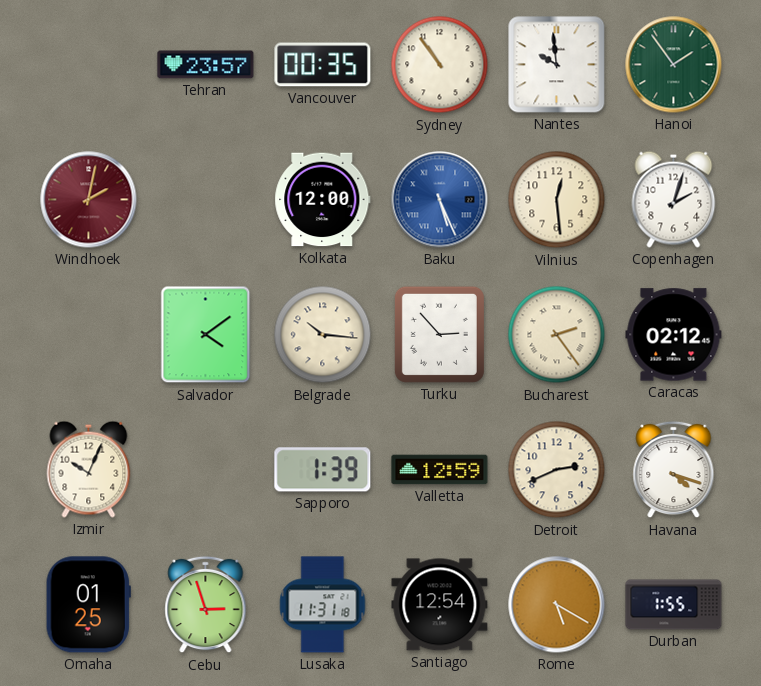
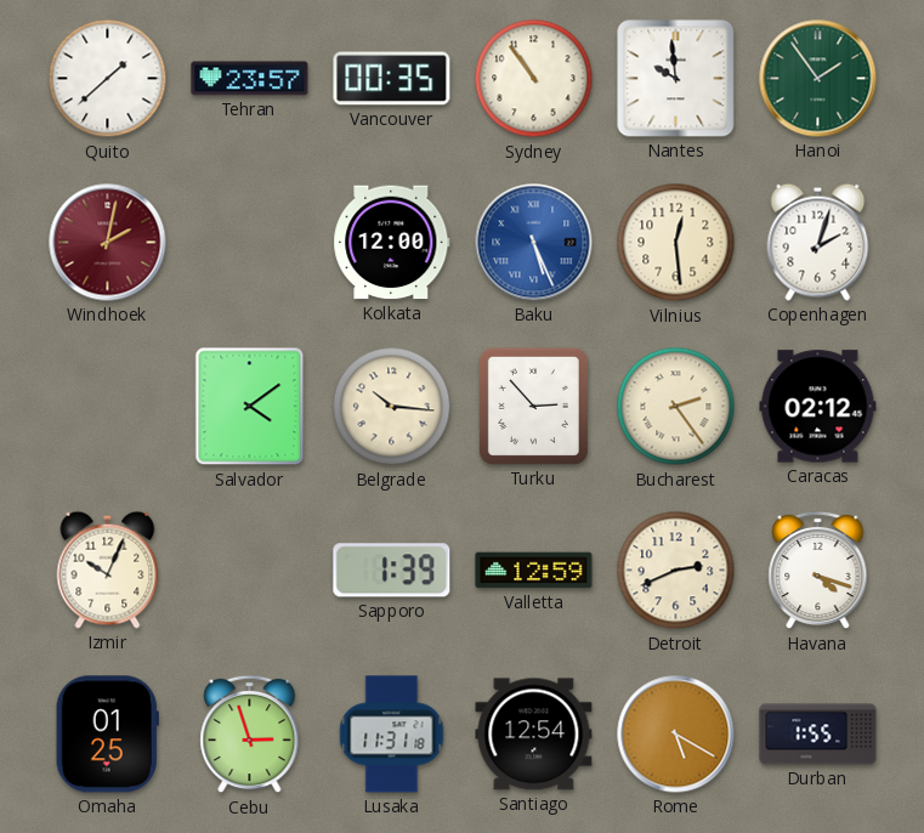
Quito: none -> 1:38
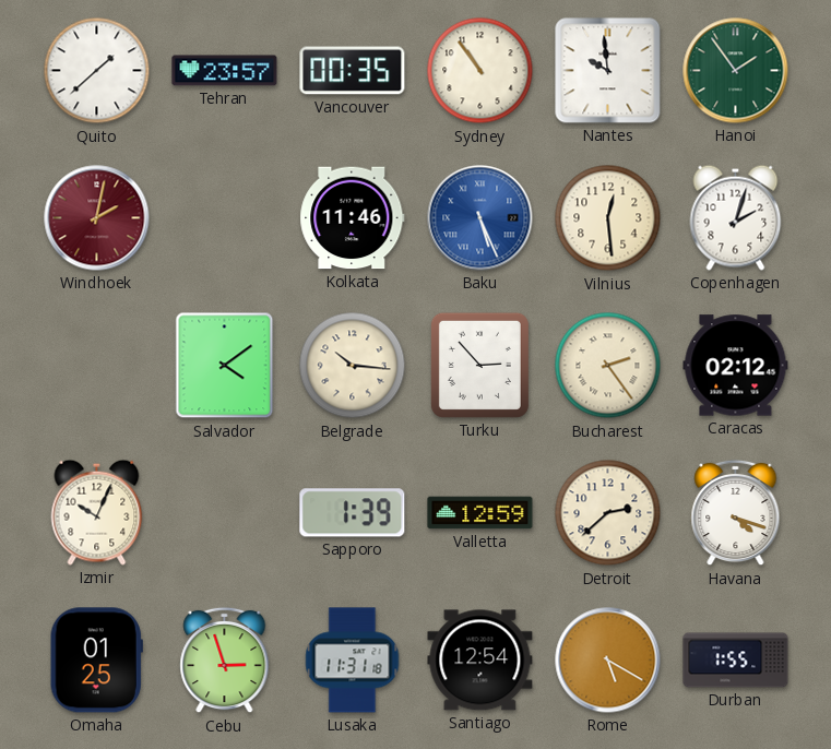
Kolkata: 12:00 -> 11:46
Detroit: 2:41 -> 2:38
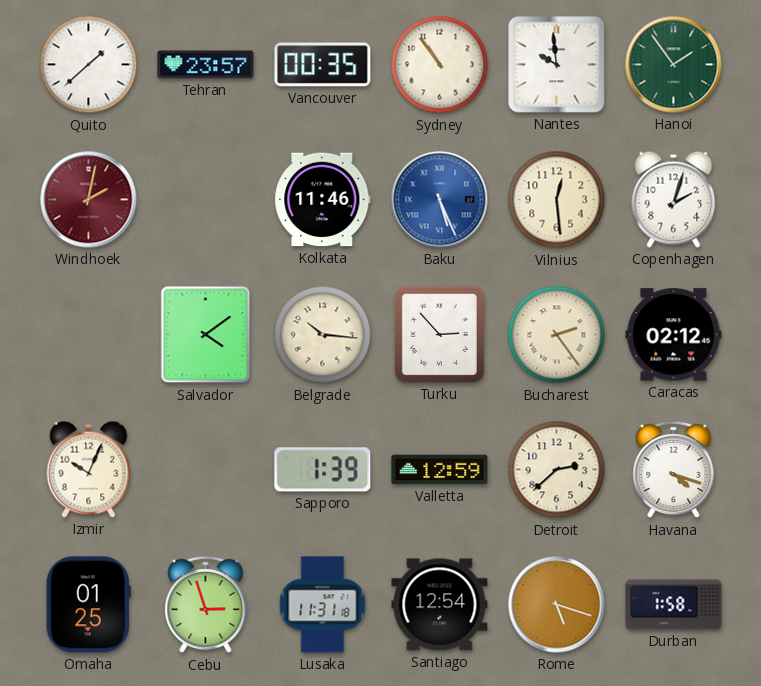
Rome: 5:20 -> 5:18
Durban: 1:55 -> 1:58
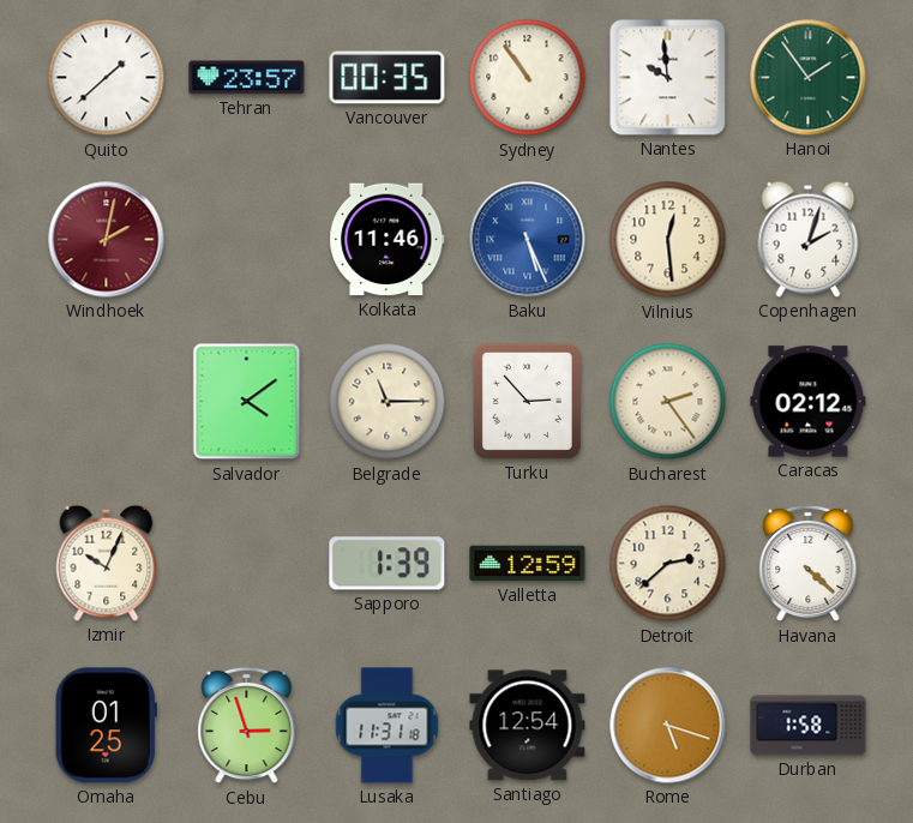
Belgrade: 10:16 -> 11:15
Havana: 4:18 -> 4:22
